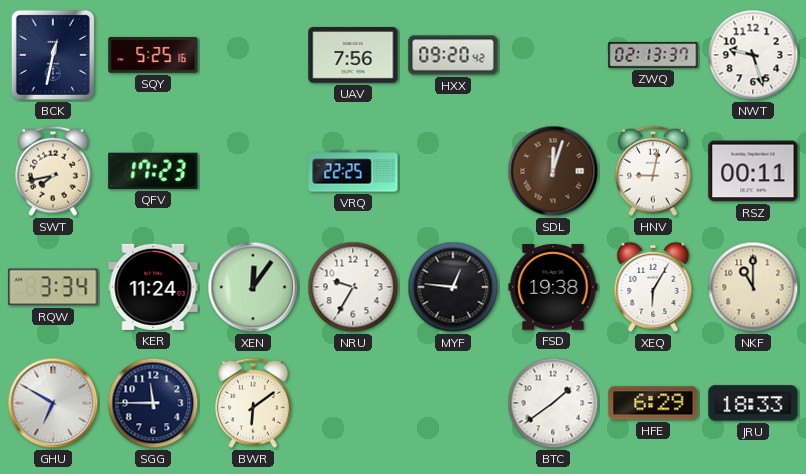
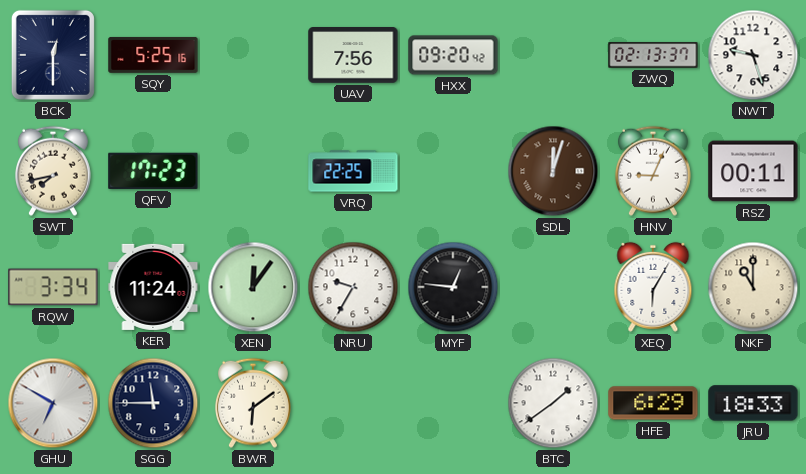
BCK: 12:32 -> 12:30
HNV: 9:02 -> 9:04
FSD: 19:38 -> none
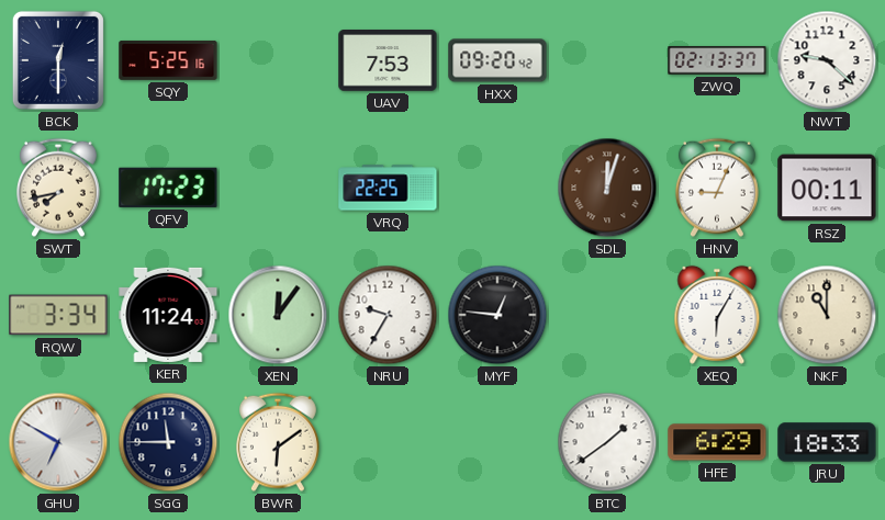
UAV: 7:56 -> 7:53
NWT: 9:27 -> 9:22
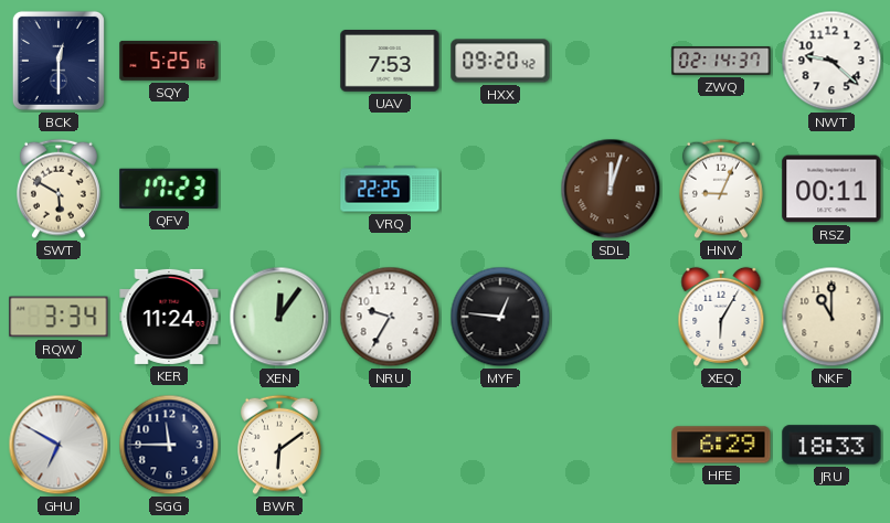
ZWQ: 02:13 -> 02:14
SWT: 7:43 -> 5:50
BTC: 1:39 -> none
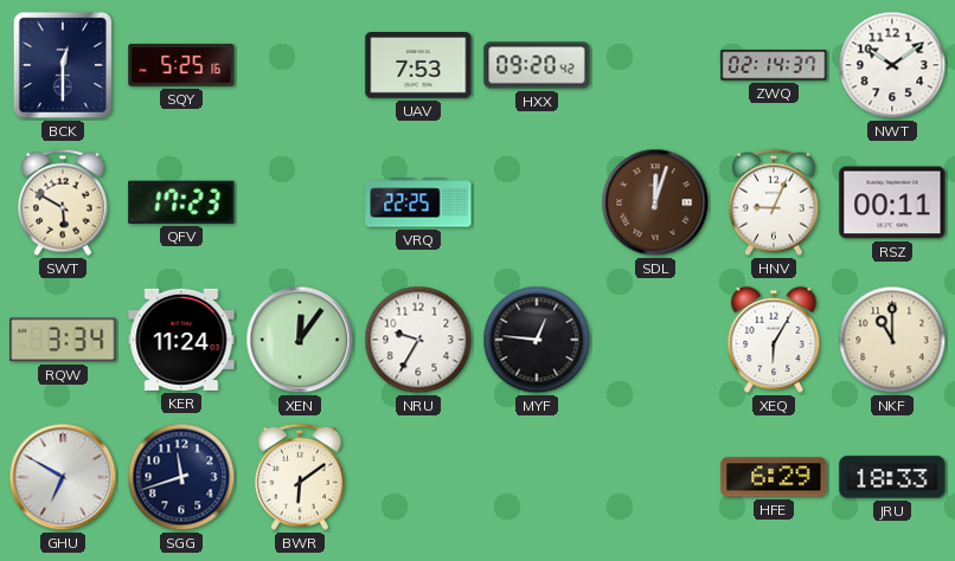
NWT: 9:22 -> 10:09
SGG: 11:45 -> 11:42
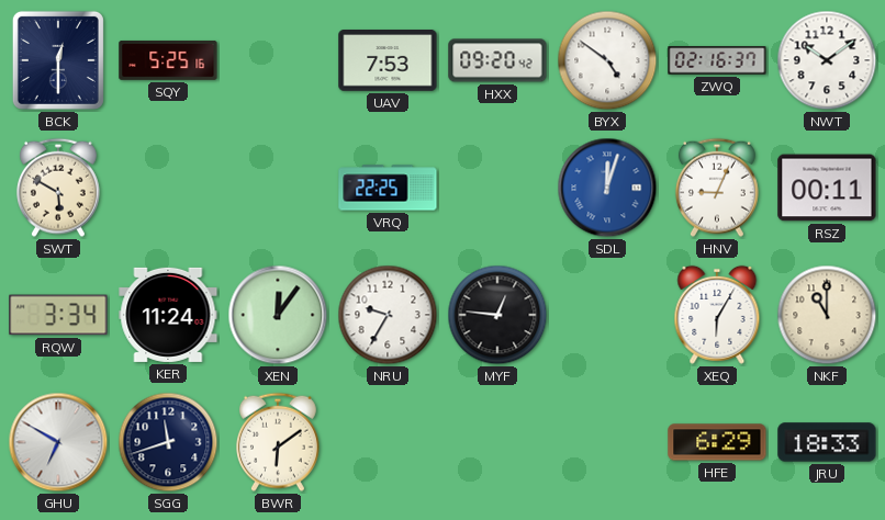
BYX: none -> 4:51
ZWQ: 02:14 -> 02:16
QFV: 17:23 -> none
SDL dial: brown -> blue
